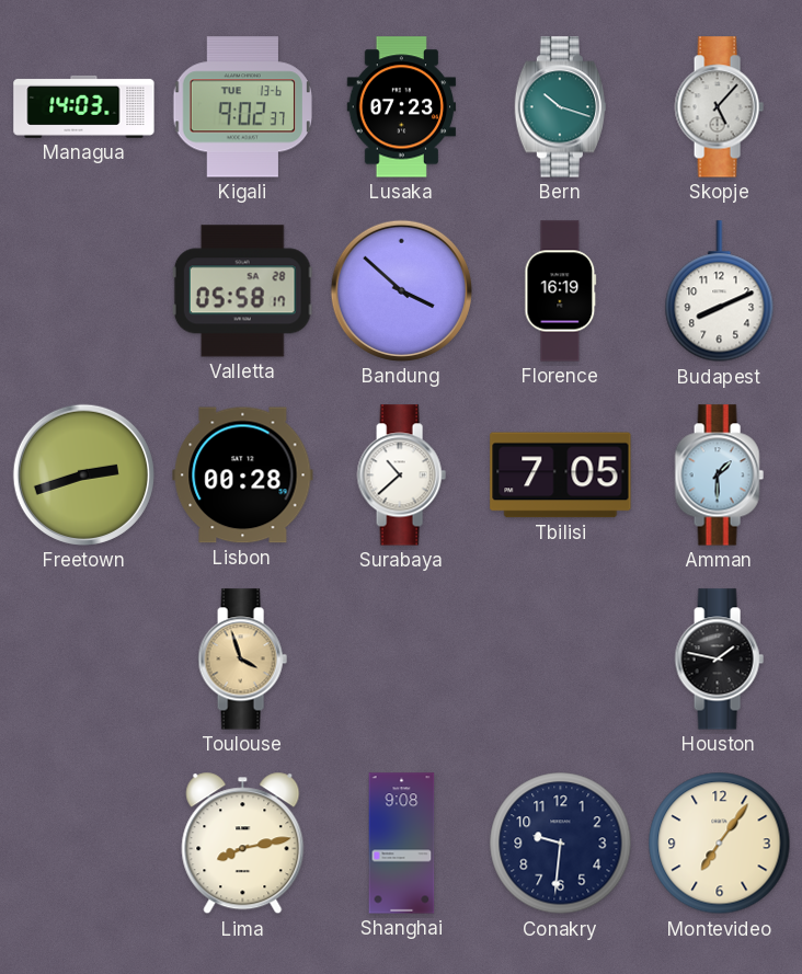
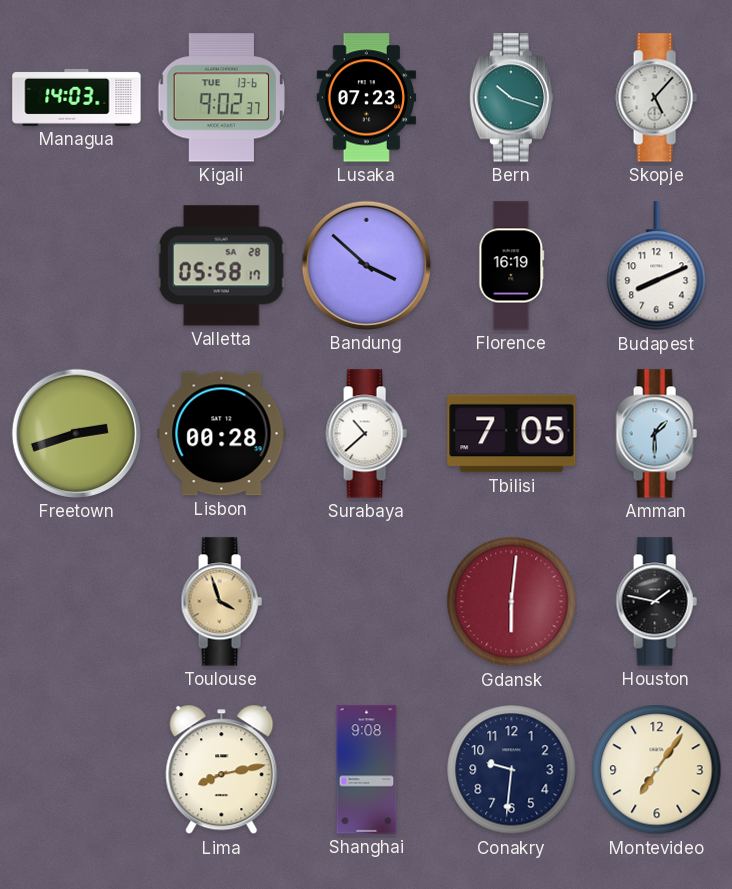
Gdansk: none -> 6:01
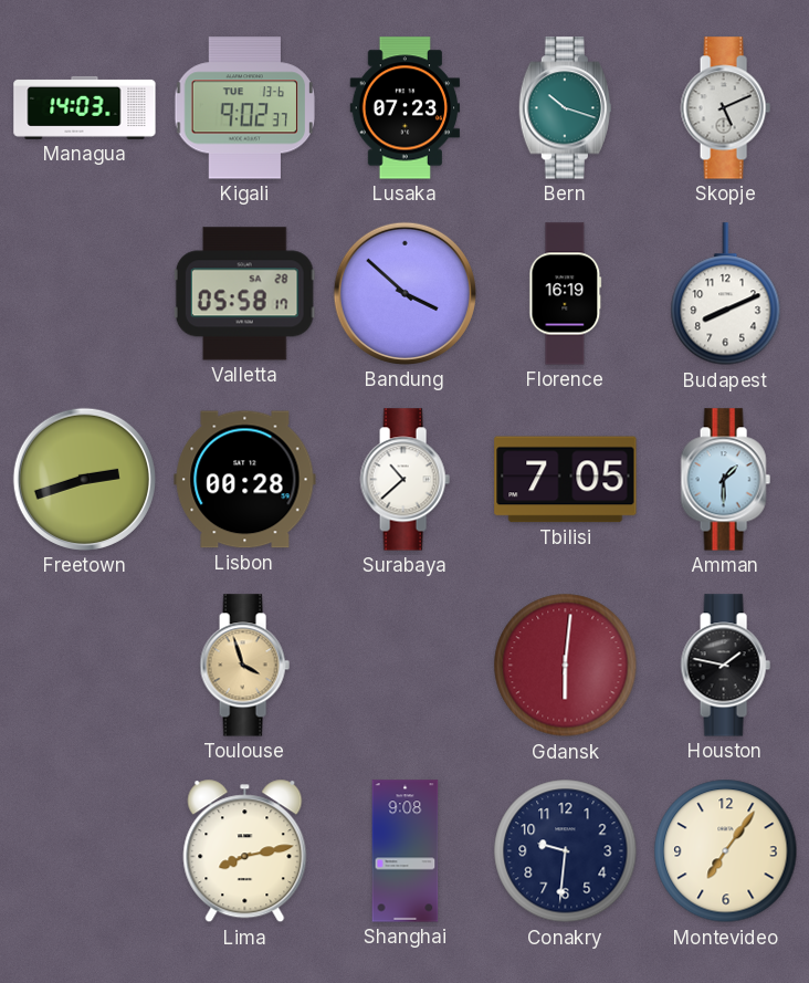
Skopje: 5:07 -> 5:11
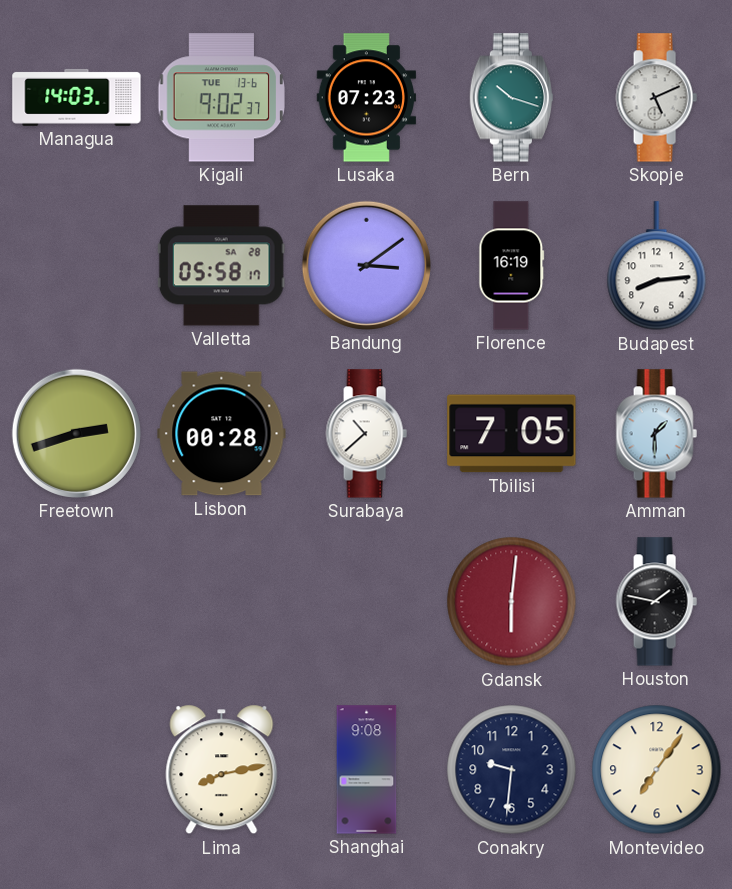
Bandung: 3:52 -> 3:09
Budapest: 8:11 -> 8:14
Toulouse: 3:57 -> none
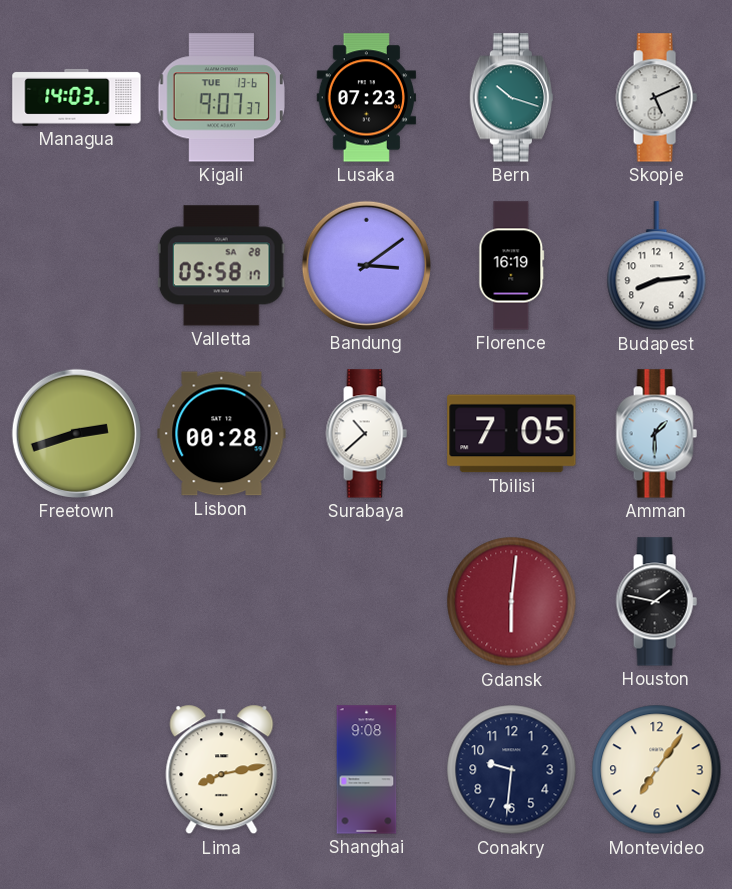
Kigali: 9:02 -> 9:07
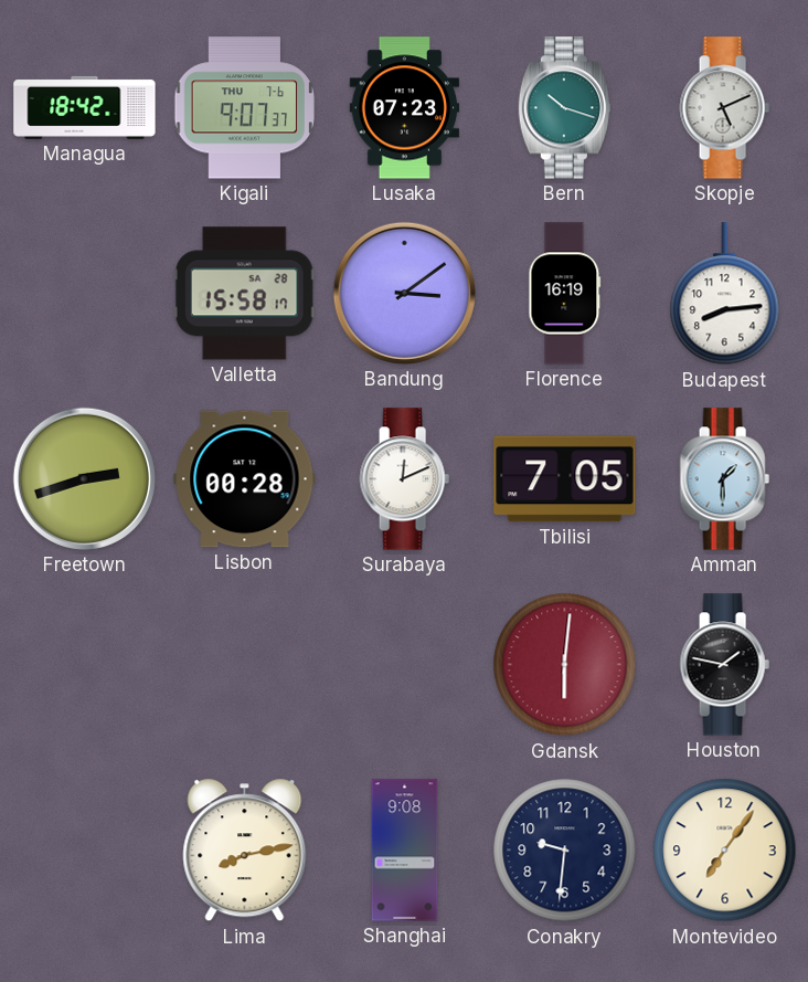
Managua: 14:03 -> 18:42
Kigali date: TUE 13-6 -> THU 7-6
Valletta: 05:58 -> 15:58
Surabaya: 10:38 -> 12:11
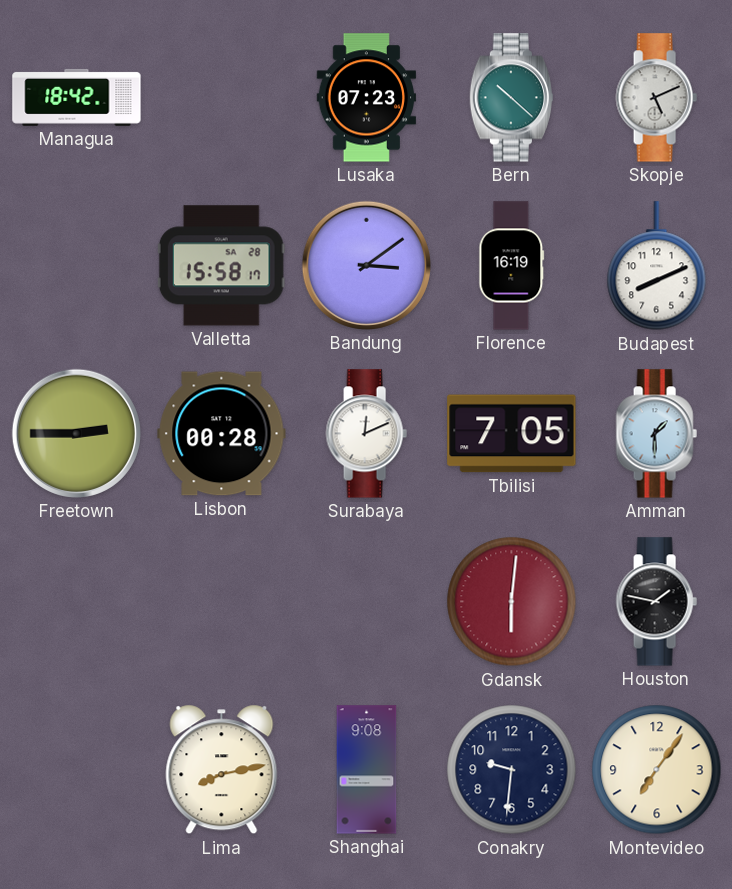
Kigali: 9:07 -> none
Bern: 10:18 -> 10:22
Budapest: 8:14 -> 8:11
Freetown: 2:42 -> 2:45
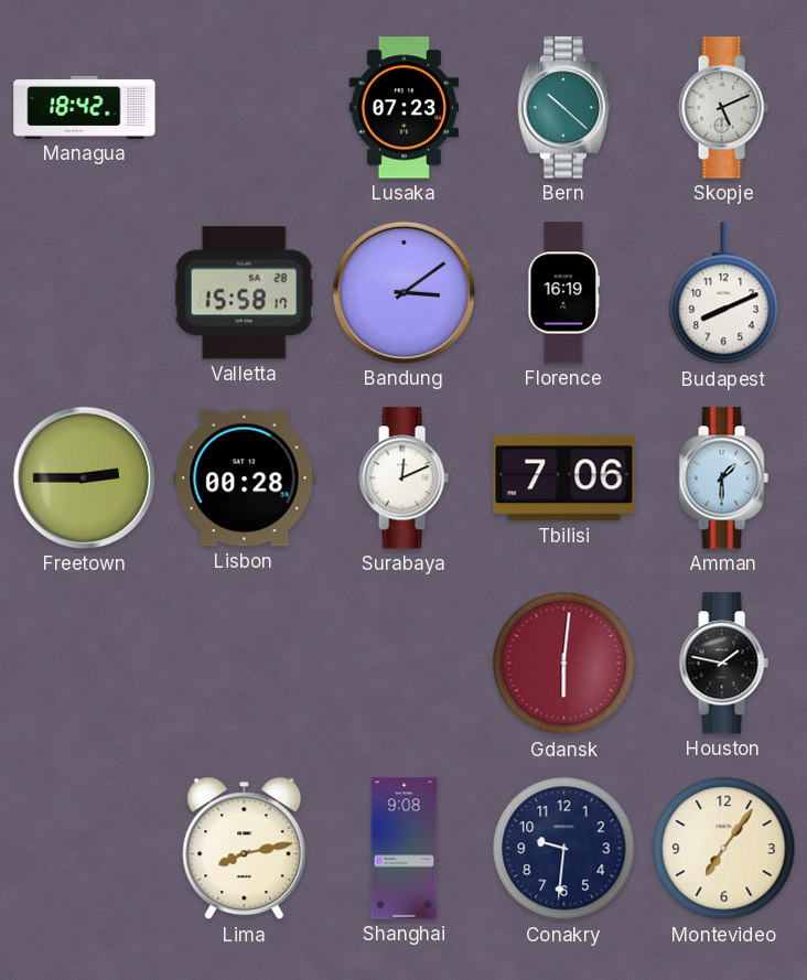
Tbilisi: 7:05 -> 7:06
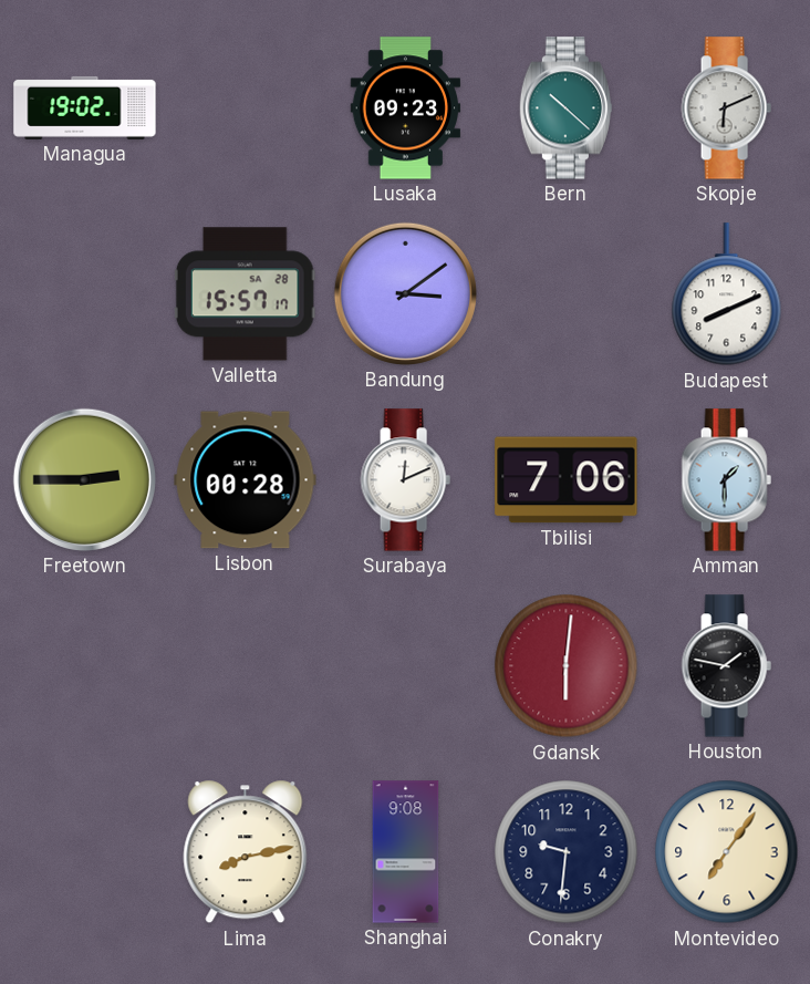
Managua: 18:42 -> 19:02
Lusaka: 07:23 -> 09:23
Skopje: 5:11 -> 6:11
Valletta: 15:58 -> 15:57
Florence: 16:19 -> none
